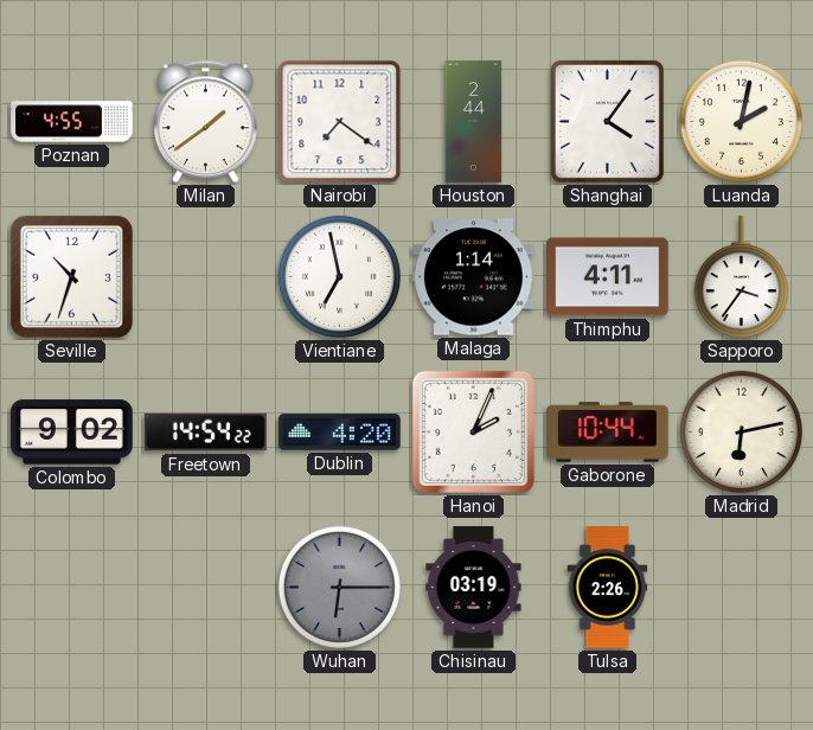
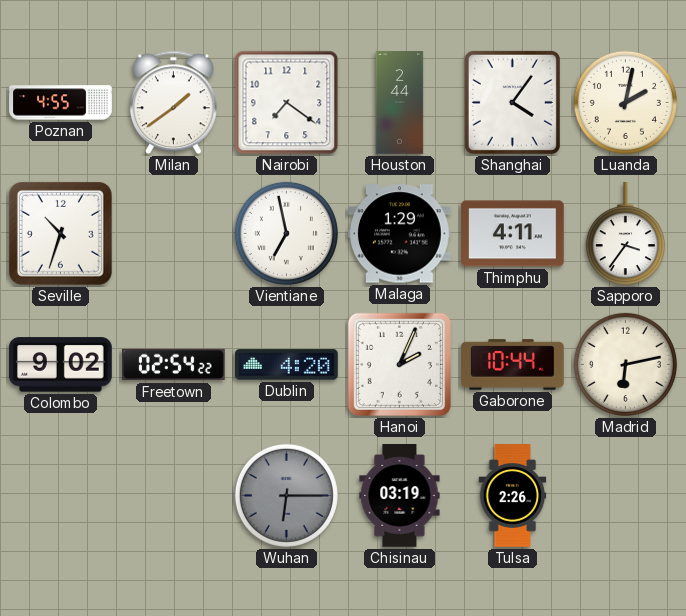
Malaga: 1:14 -> 1:29
Freetown: 14:54 -> 02:54
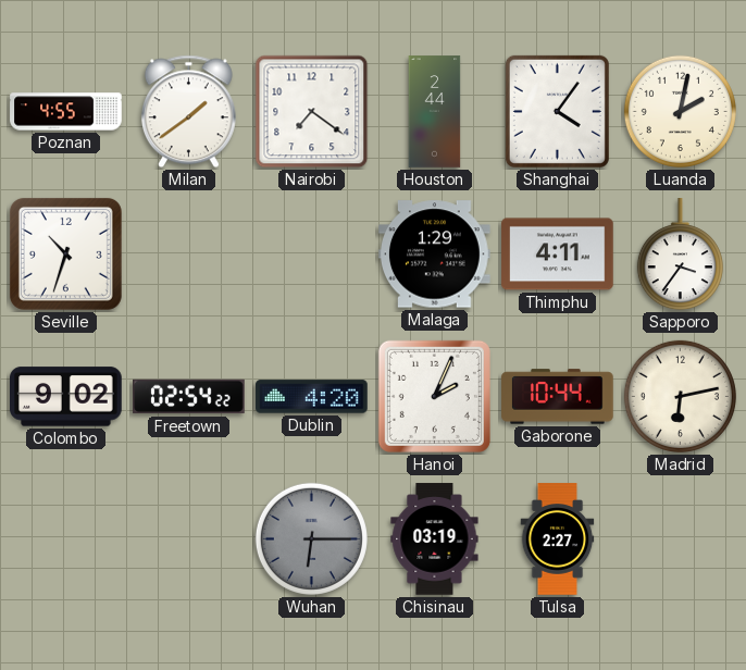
Vientiane: 6:58 -> none
Tulsa: 2:26 -> 2:27
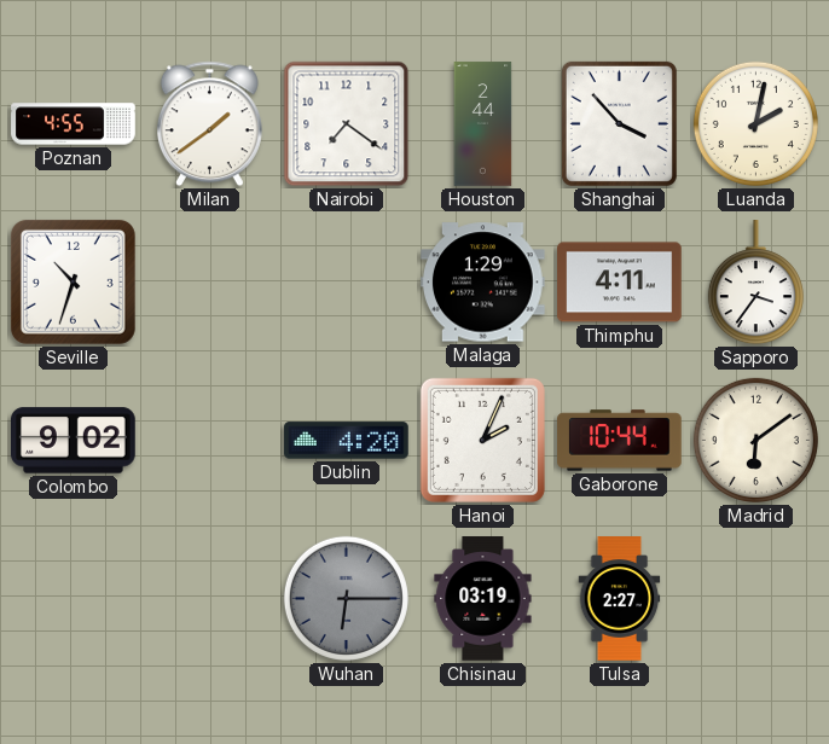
Shanghai: 4:06 -> 3:53
Freetown: 02:54 -> none
Madrid: 6:13 -> 6:09
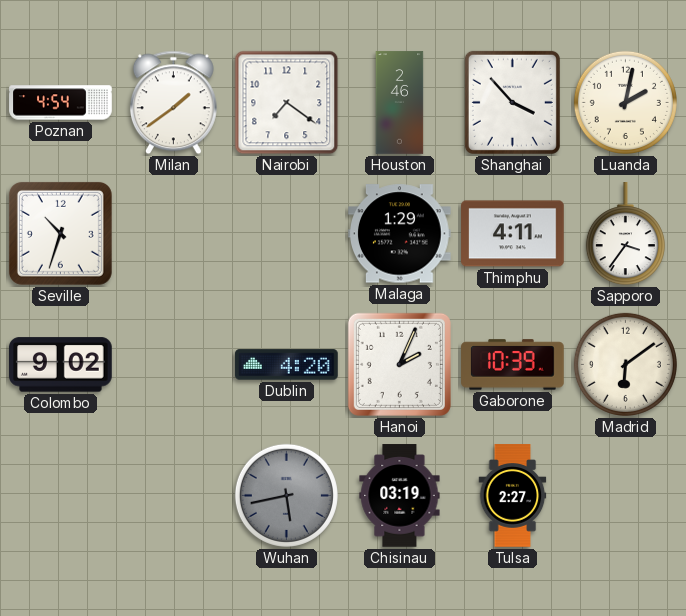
Poznan: 4:55 -> 4:54
Houston: 2:44 -> 2:46
Gaborone: 10:44 -> 10:39
Wuhan: 6:15 -> 5:43
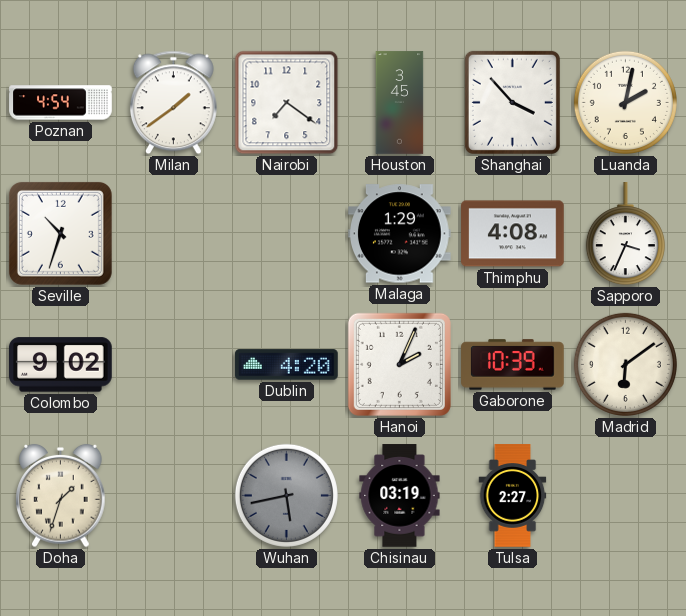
Houston: 2:46 -> 3:45
Thimphu: 4:11 -> 4:08
Sapporo: 3:36 -> 3:34
Doha: none -> 1:33
